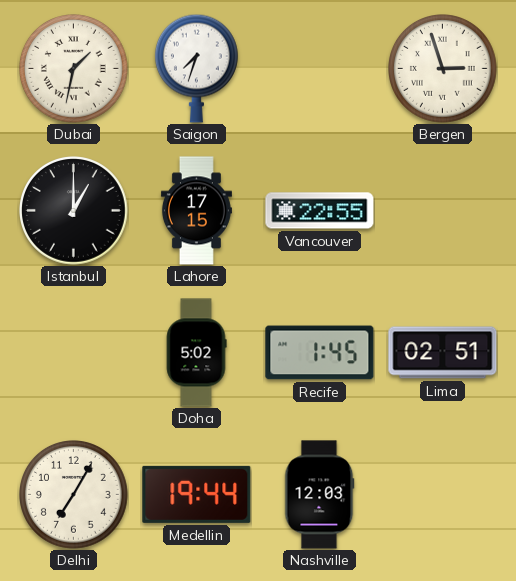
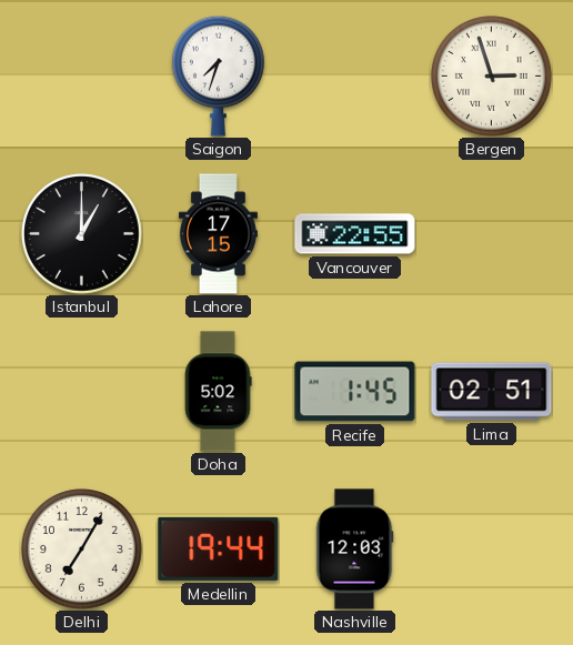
Dubai: 1:32 -> none
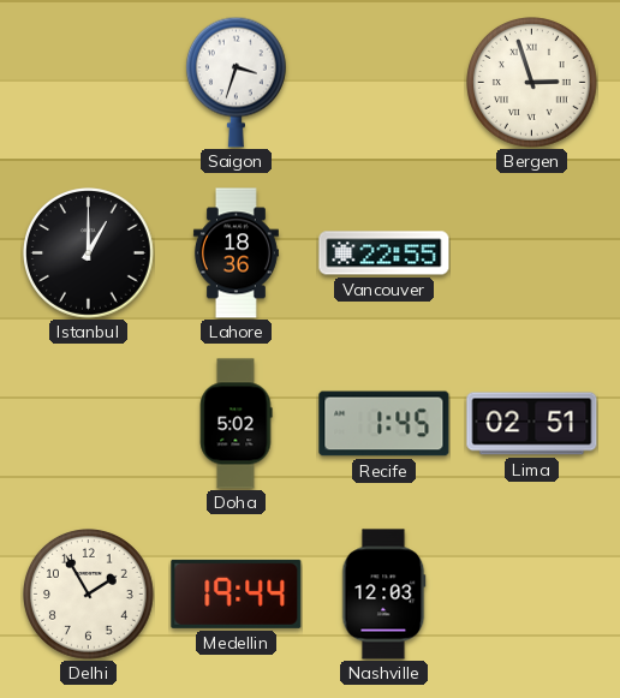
Saigon: 7:33 -> 3:33
Lahore: 17:15 -> 18:36
Delhi: 7:05 -> 1:55
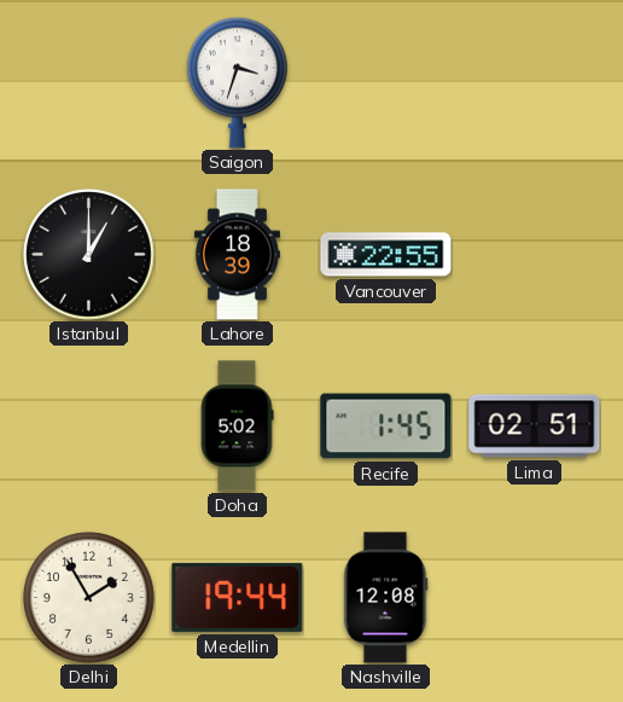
Bergen: 2:57 -> none
Lahore: 18:36 -> 18:39
Nashville: 12:03 -> 12:08
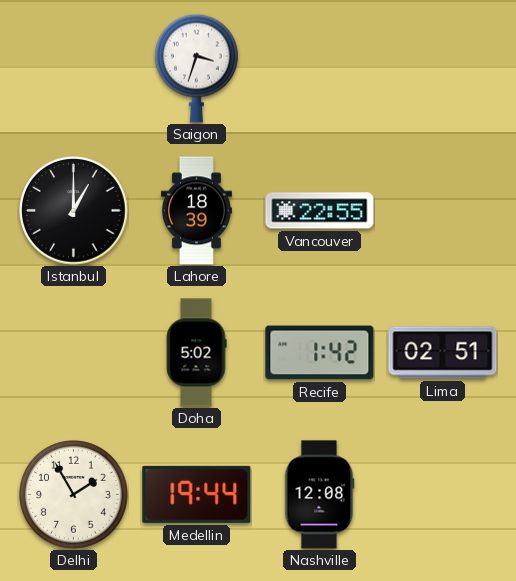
Recife: 1:45 -> 1:42
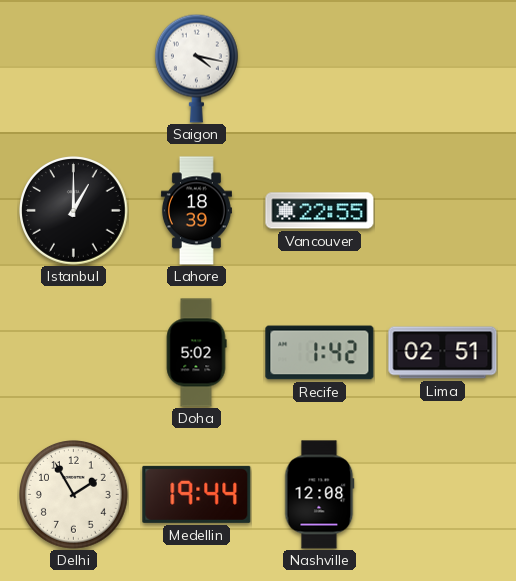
Saigon: 3:33 -> 4:17
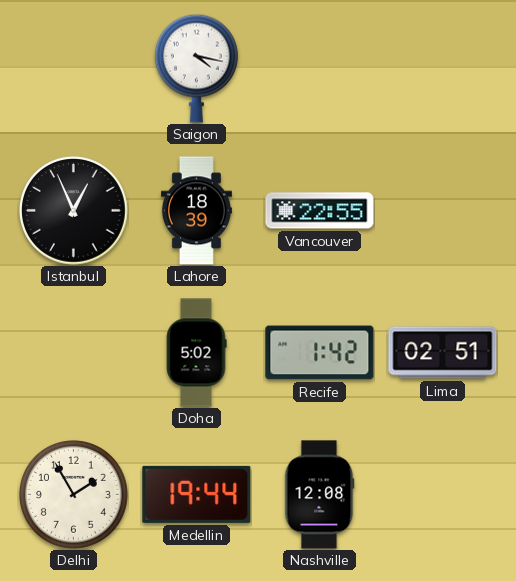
Istanbul: 1:00 -> 12:56
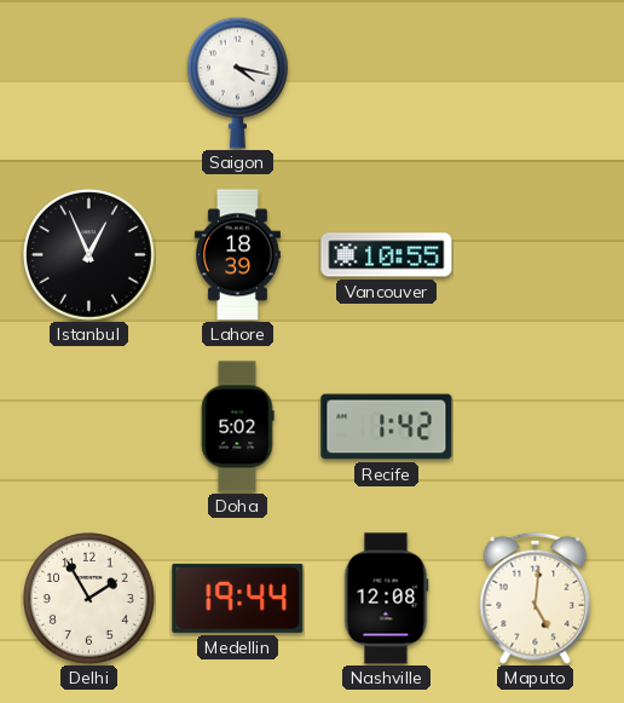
Vancouver: 22:55 -> 10:55
Lima: 02:51 -> none
Maputo: none -> 5:01
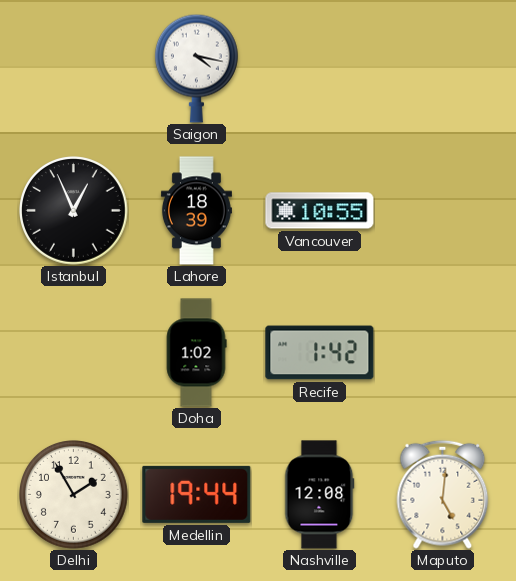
Doha: 5:02 -> 1:02
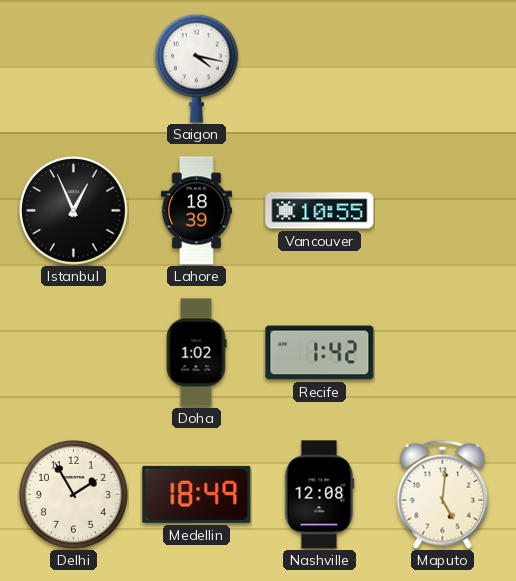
Medellin: 19:44 -> 18:49
